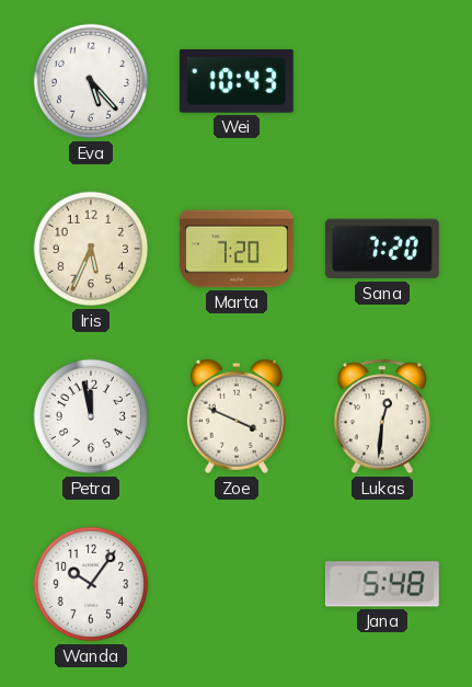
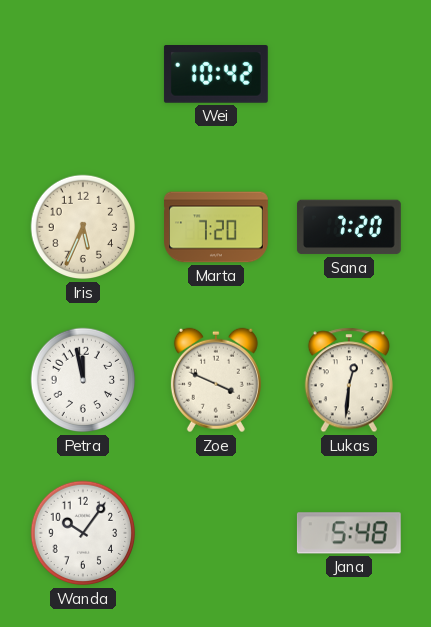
Eva: 5:23 -> none
Wei: 10:43 -> 10:42
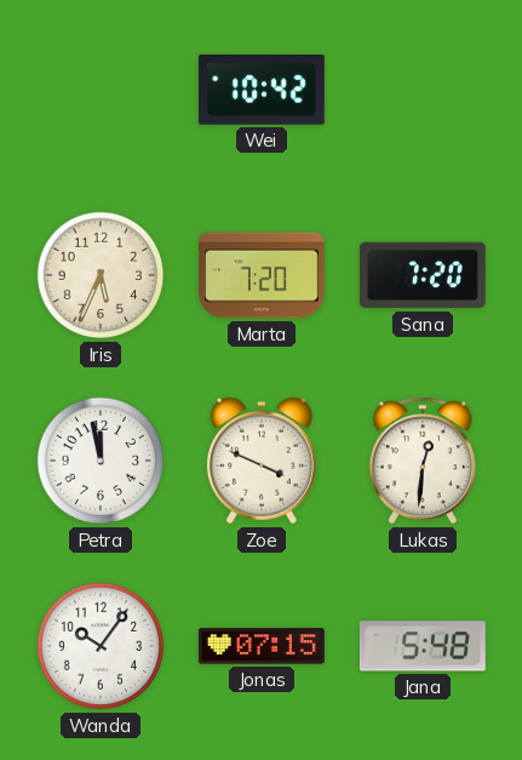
Jonas: none -> 07:15
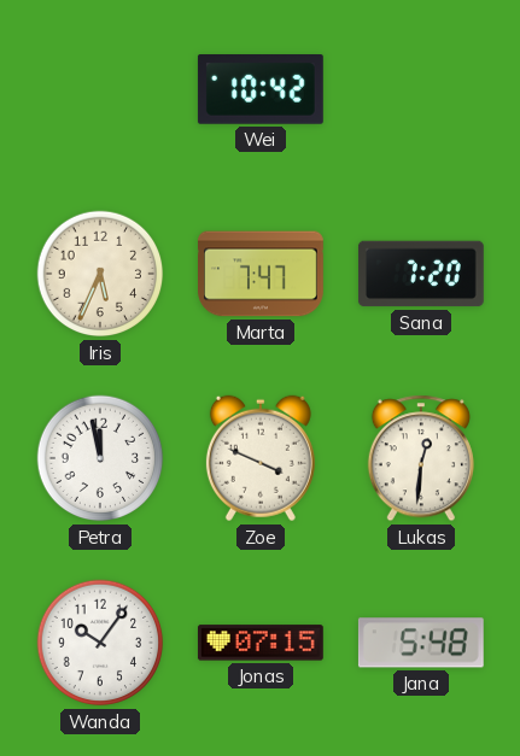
Marta: 7:20 -> 7:47
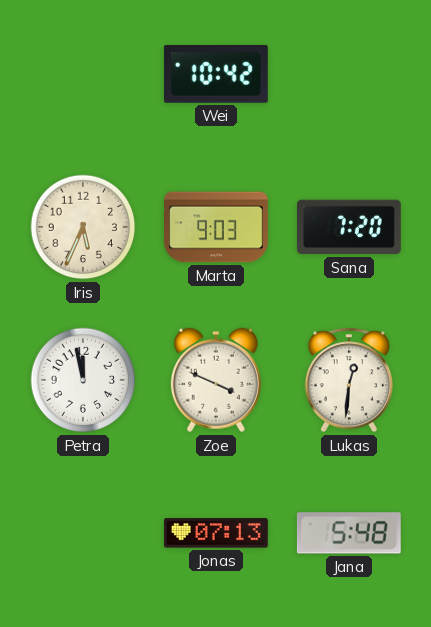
Marta: 7:47 -> 9:03
Wanda: 10:06 -> none
Jonas: 07:15 -> 07:13
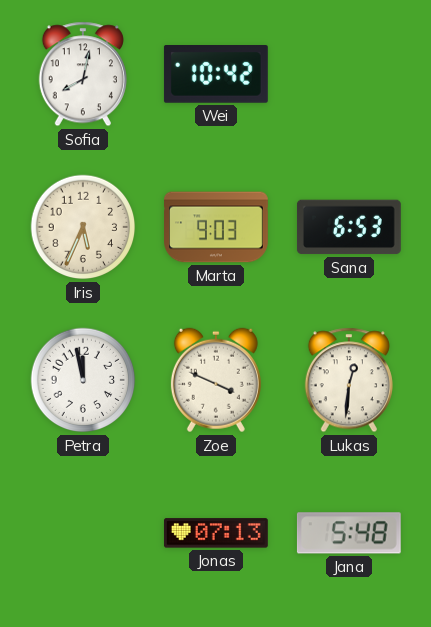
Sofia: none -> 8:02
Sana: 7:20 -> 6:53
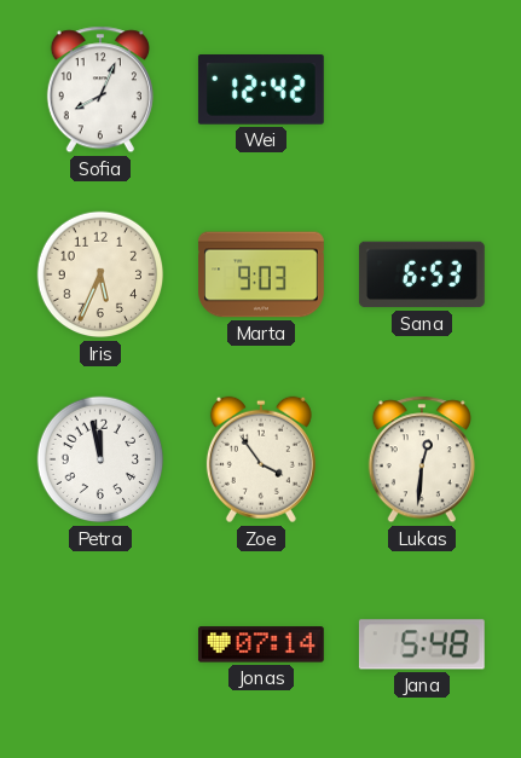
Sofia: 8:02 -> 8:04
Wei: 10:42 -> 12:42
Zoe: 3:49 -> 3:54
Jonas: 07:13 -> 07:14
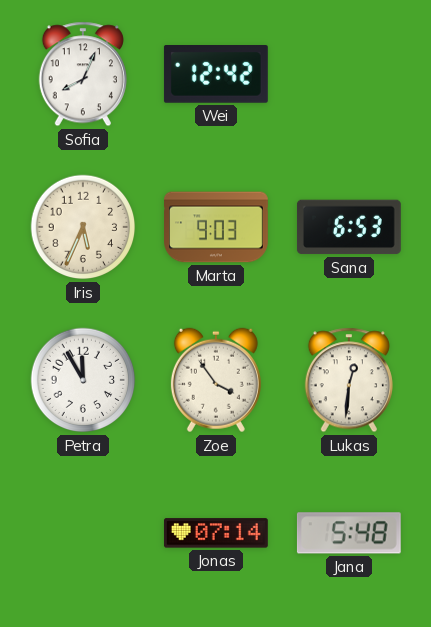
Petra: 11:58 -> 11:55
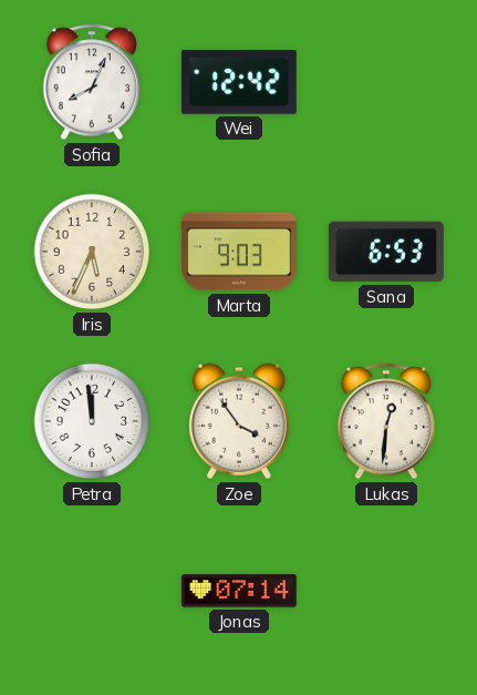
Petra: 11:55 -> 11:59
Jana: 5:48 -> none
